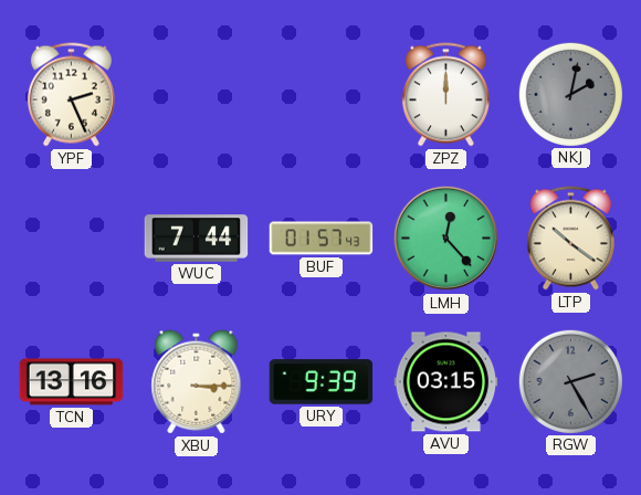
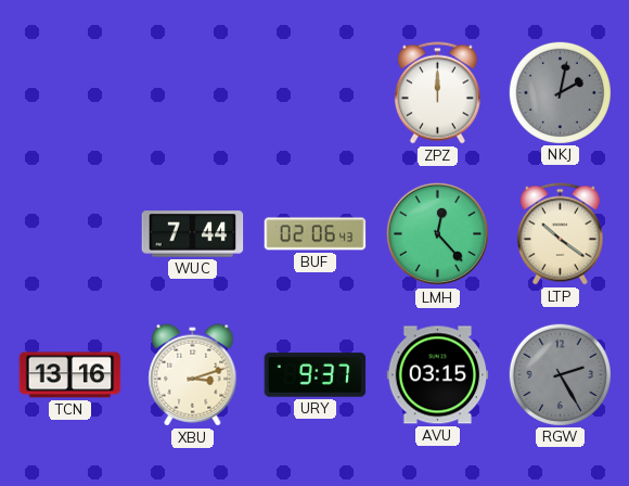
YPF: 2:26 -> none
BUF: 01:57 -> 02:06
XBU: 3:15 -> 3:12
URY: 9:39 -> 9:37
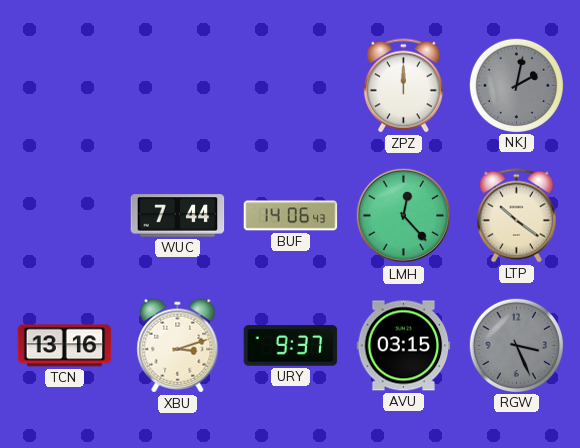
BUF: 02:06 -> 14:06
RGW: 2:25 -> 3:26
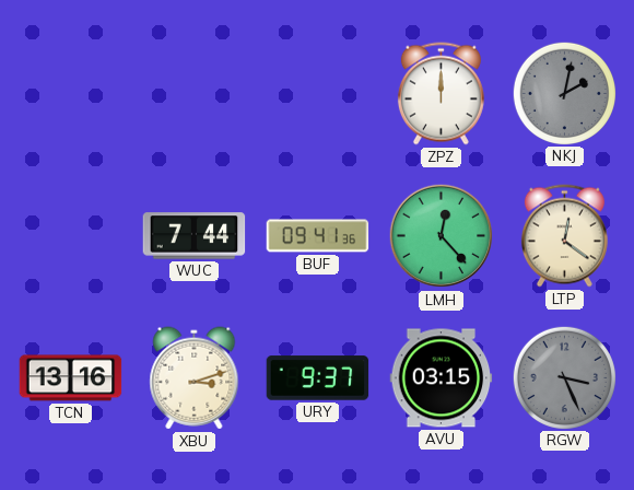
BUF: 14:06 -> 09:41
LTP: 10:21 -> 12:21
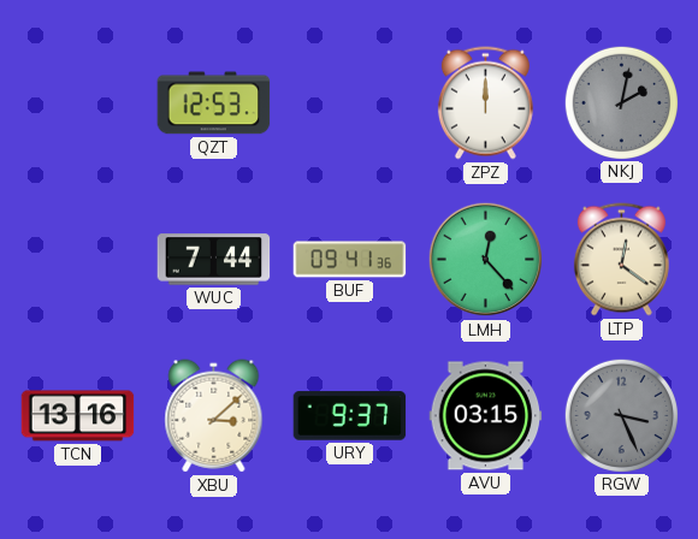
QZT: none -> 12:53
XBU: 3:12 -> 3:08
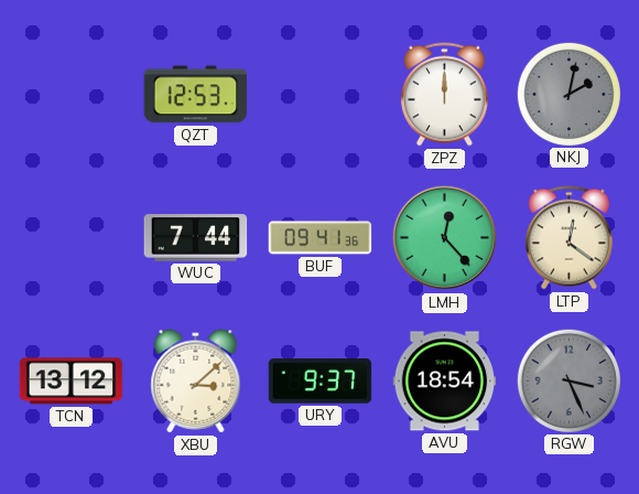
TCN: 13:16 -> 13:12
AVU: 03:15 -> 18:54
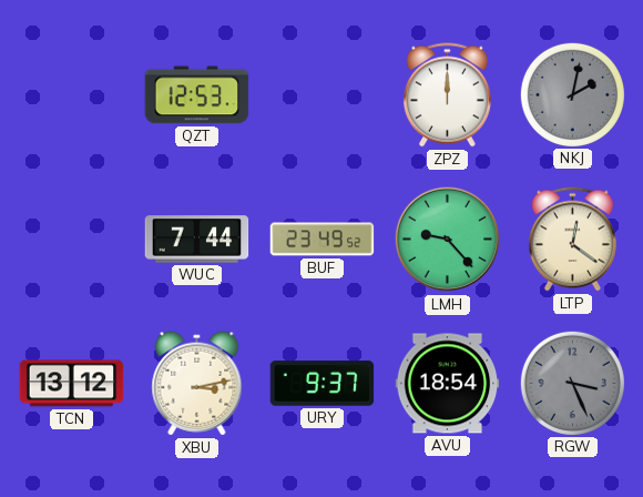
BUF: 09:41 -> 23:49
LMH: 12:23 -> 9:23
XBU: 3:08 -> 3:13
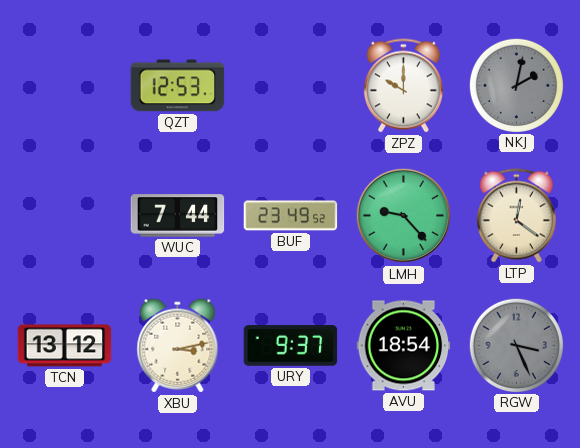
ZPZ: 12:00 -> 10:00
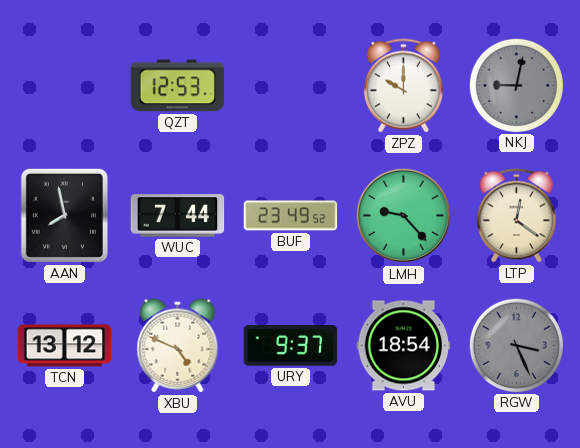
NKJ: 2:02 -> 9:02
AAN: none -> 7:58
XBU: 3:13 -> 4:49
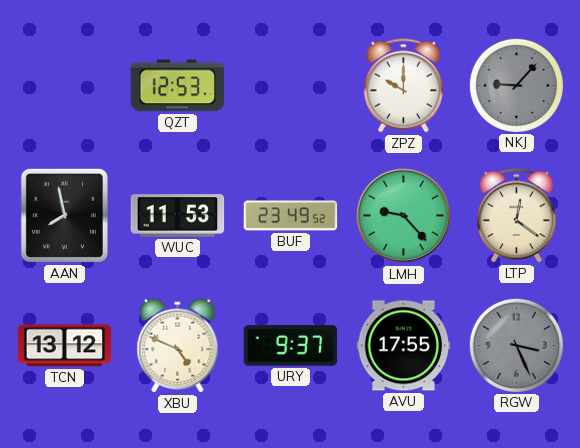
NKJ: 9:02 -> 9:07
WUC: 7:44 -> 11:53
AVU: 18:54 -> 17:55
